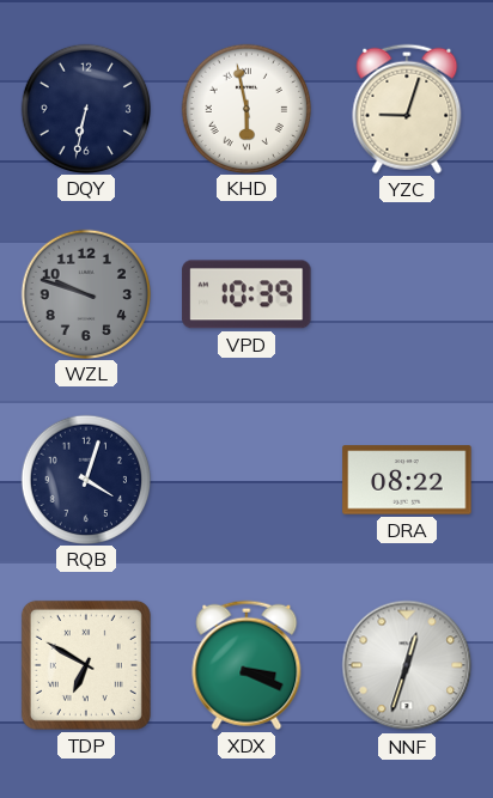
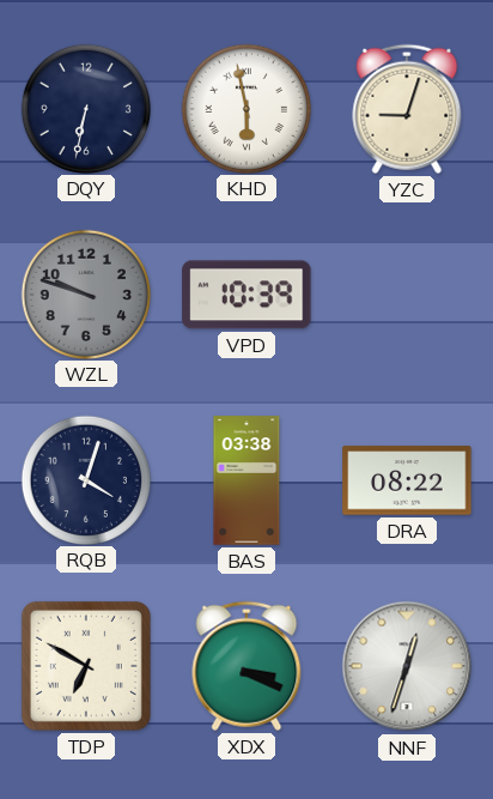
BAS: none -> 03:38
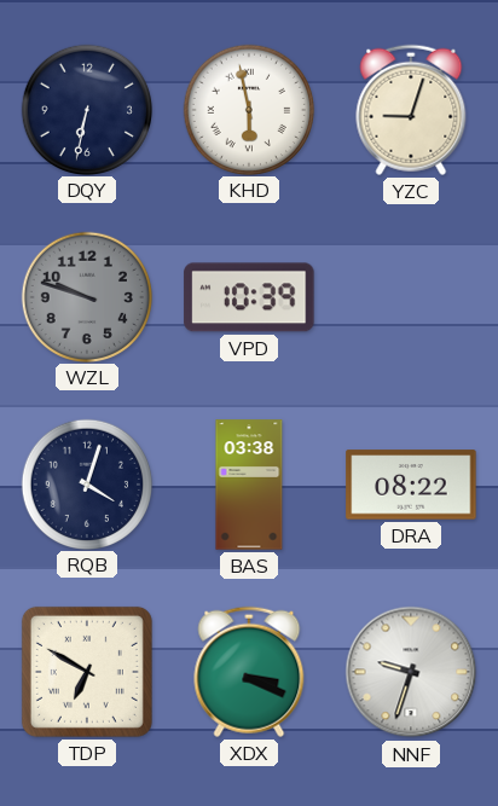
NNF: 12:33 -> 9:33
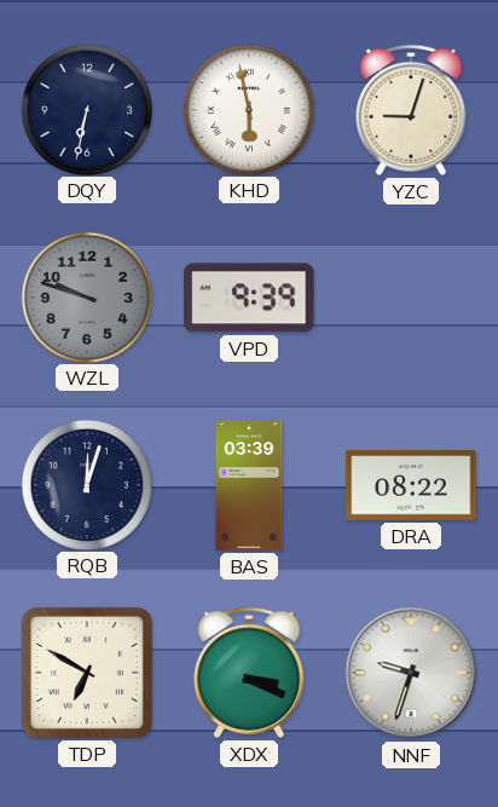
VPD: 10:39 -> 9:39
RQB: 4:03 -> 12:03
BAS: 03:38 -> 03:39
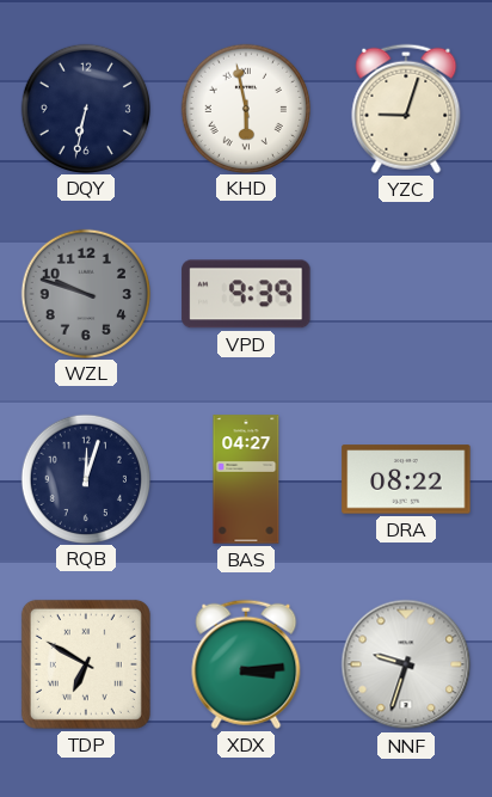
BAS: 03:39 -> 04:27
XDX: 3:19 -> 3:14
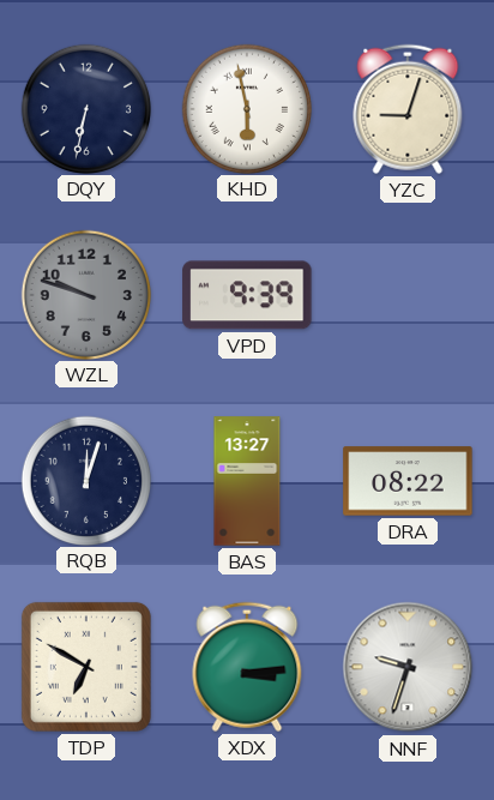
BAS: 04:27 -> 13:27
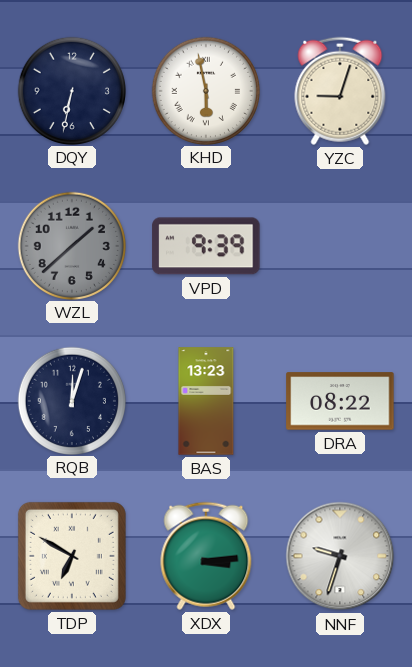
WZL: 9:48 -> 1:38
BAS: 13:27 -> 13:23
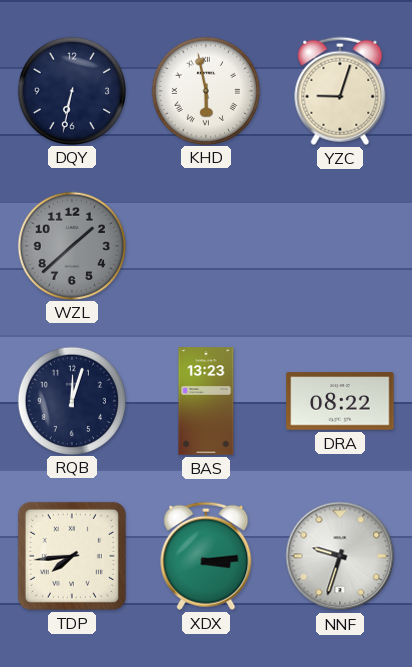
VPD: 9:39 -> none
TDP: 6:50 -> 7:44
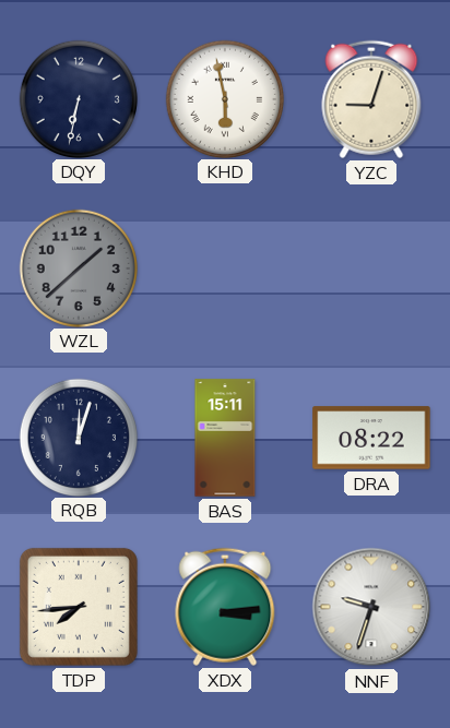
BAS: 13:23 -> 15:11
